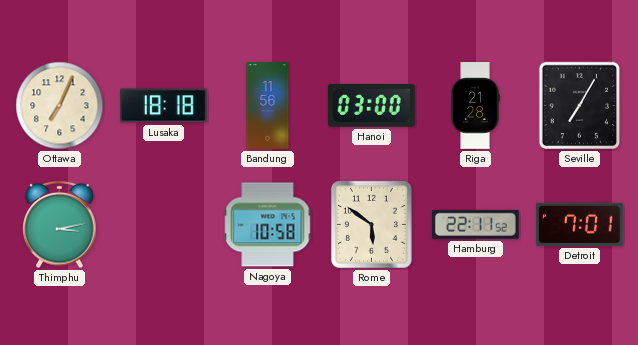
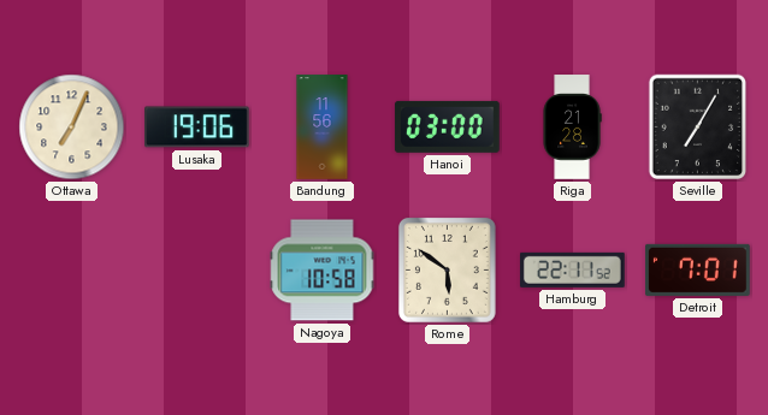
Lusaka: 18:18 -> 19:06
Thimphu: 3:13 -> none
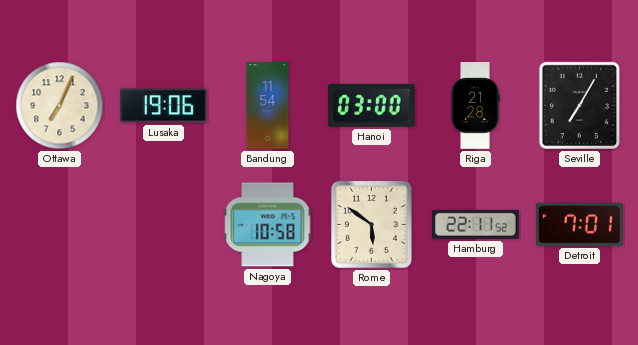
Bandung: 11:56 -> 11:54
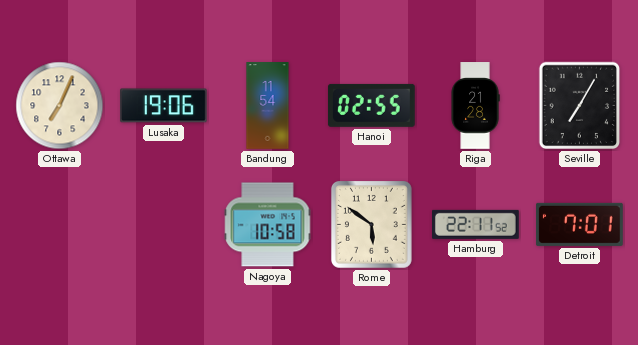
Hanoi: 03:00 -> 02:55
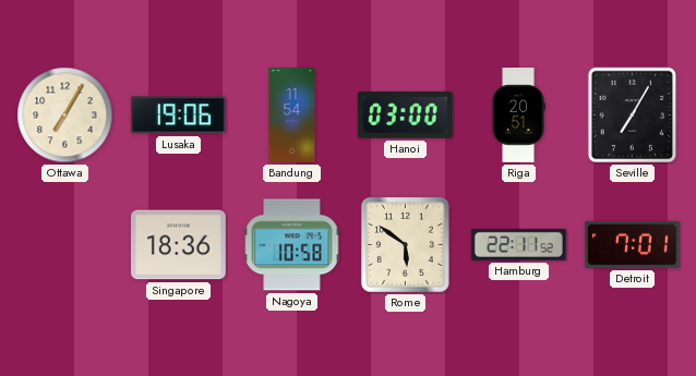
Ottawa: 7:04 -> 7:05
Hanoi: 02:55 -> 03:00
Riga: 21:28 -> 20:51
Singapore: none -> 18:36
